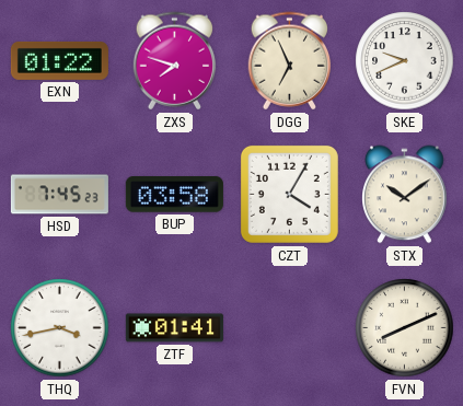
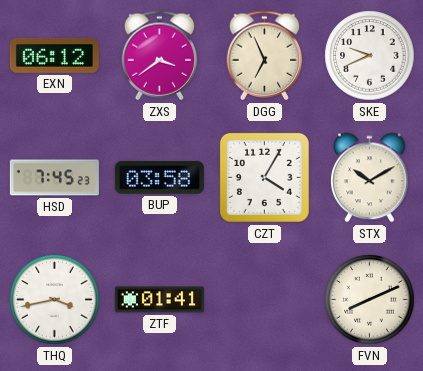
EXN: 01:22 -> 06:12
ZXS: 7:48 -> 3:39
STX: 10:09 -> 10:10
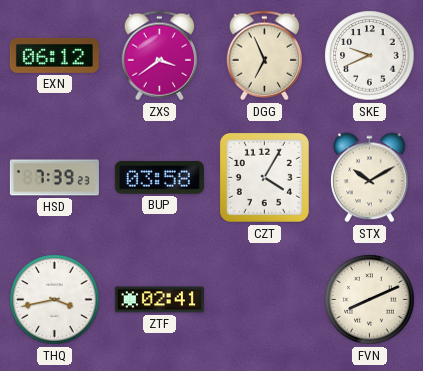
HSD: 7:45 -> 7:39
ZTF: 01:41 -> 02:41
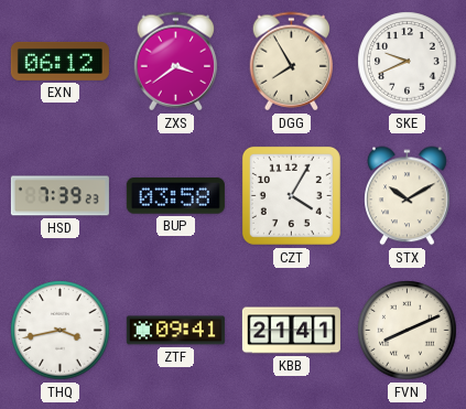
DGG: 6:56 -> 7:55
ZTF: 02:41 -> 09:41
KBB: none -> 21:41
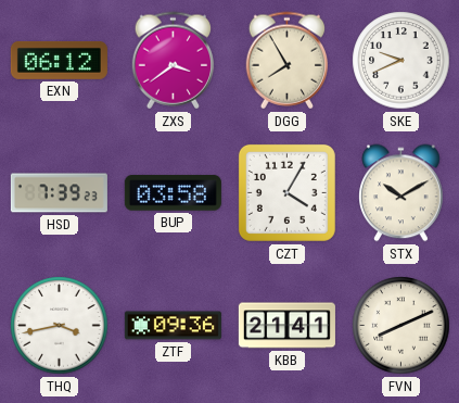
ZTF: 09:41 -> 09:36
